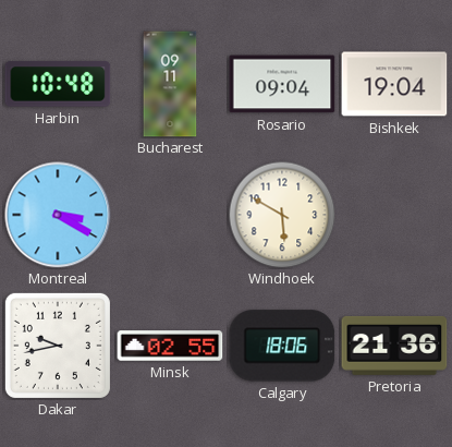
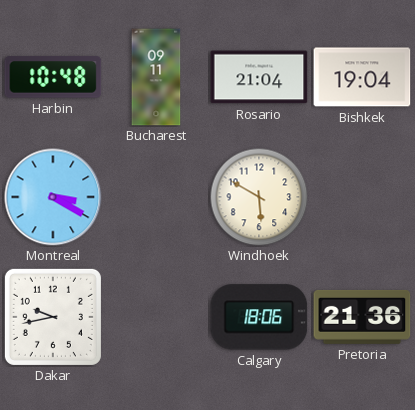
Rosario: 09:04 -> 21:04
Minsk: 02:55 -> none
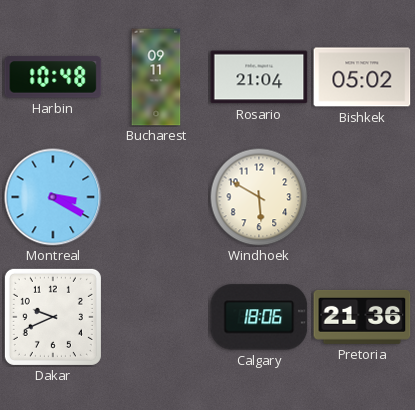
Bishkek: 19:04 -> 05:02
Dakar: 9:43 -> 9:41
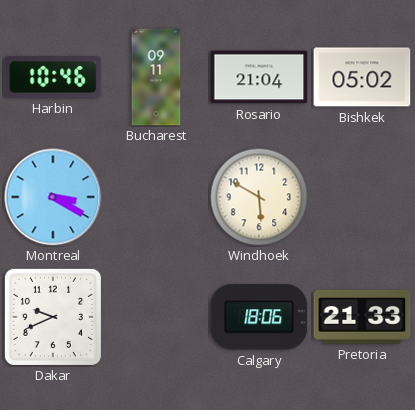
Harbin: 10:48 -> 10:46
Pretoria: 21:36 -> 21:33
